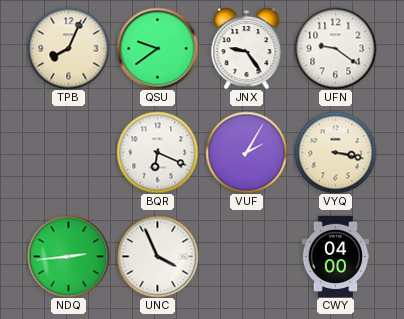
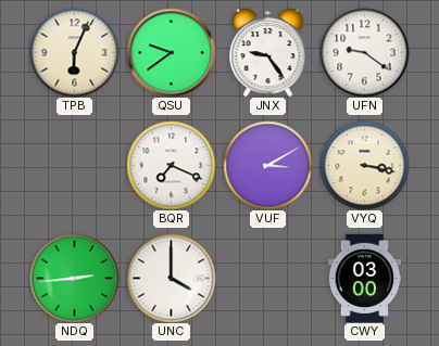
TPB: 8:04 -> 6:04
BQR: 6:19 -> 7:19
VUF: 2:05 -> 3:10
UNC: 3:56 -> 4:00
CWY: 04:00 -> 03:00
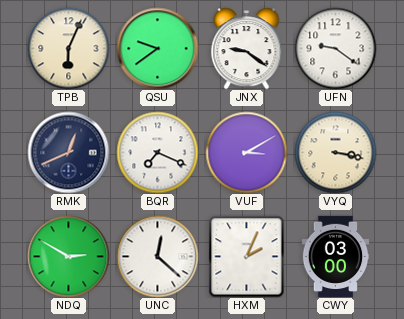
JNX: 9:24 -> 9:21
RMK: none -> 12:41
NDQ: 2:44 -> 2:50
UNC: 4:00 -> 12:22
HXM: none -> 2:04
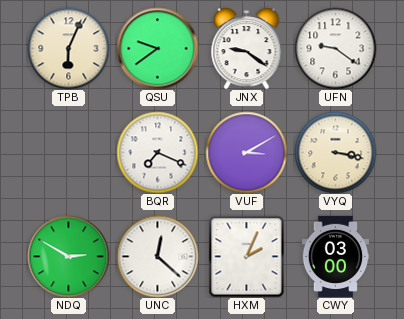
RMK: 12:41 -> none
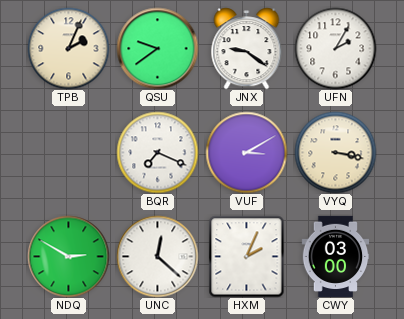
TPB: 6:04 -> 2:04
UFN: 9:21 -> 2:05
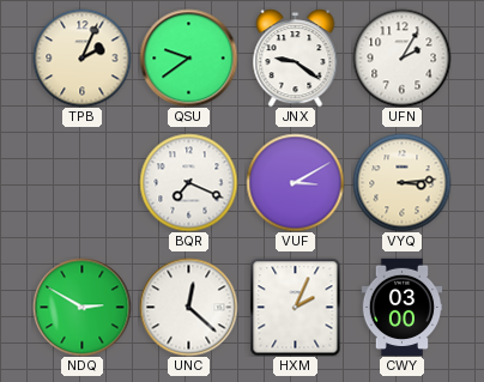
VYQ: 3:17 -> 3:14
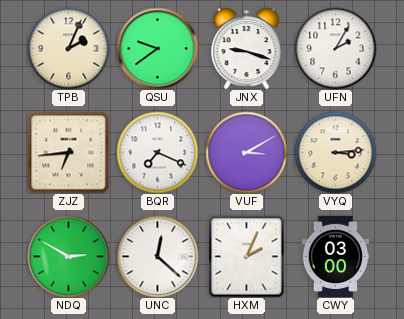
JNX: 9:21 -> 9:18
ZJZ: none -> 6:44
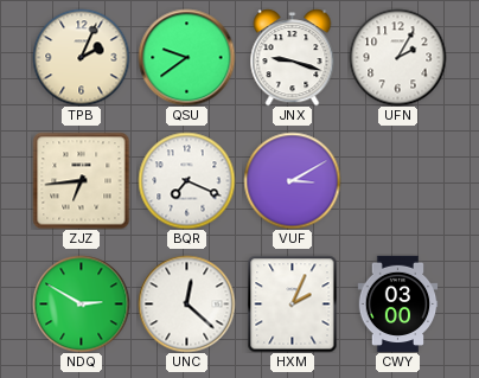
VYQ: 3:14 -> none
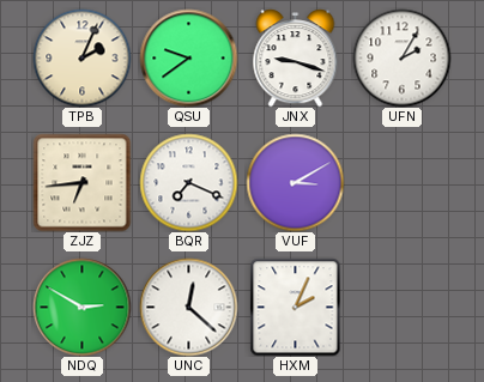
CWY: 03:00 -> none
